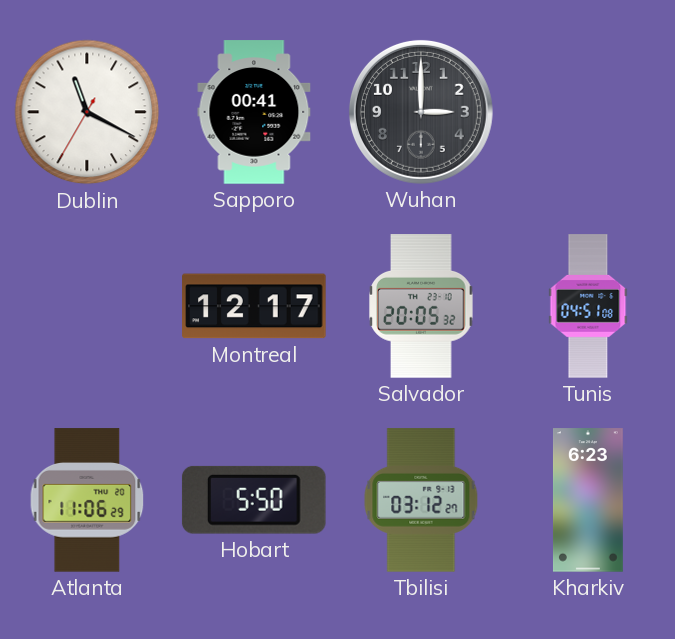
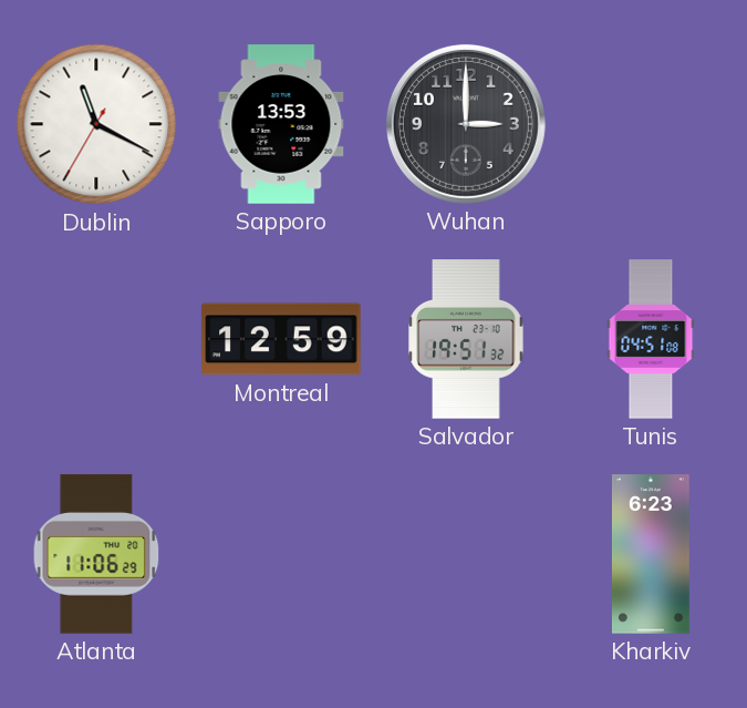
Sapporo: 00:41 -> 13:53
Montreal: 12:17 -> 12:59
Salvador: 20:05 -> 19:51
Hobart: 5:50 -> none
Tbilisi: 03:12 -> none
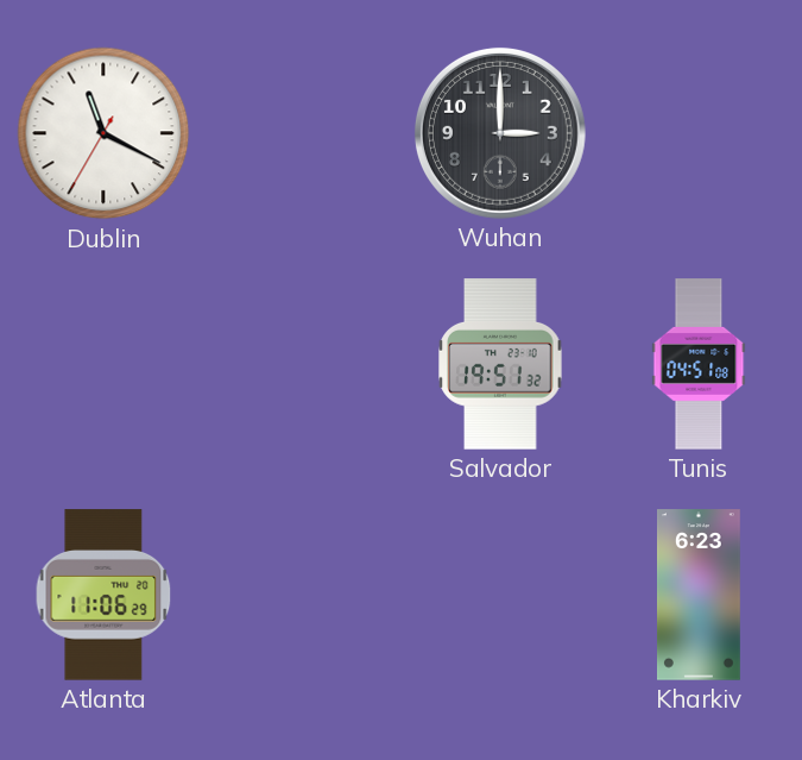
Sapporo: 13:53 -> none
Montreal: 12:59 -> none
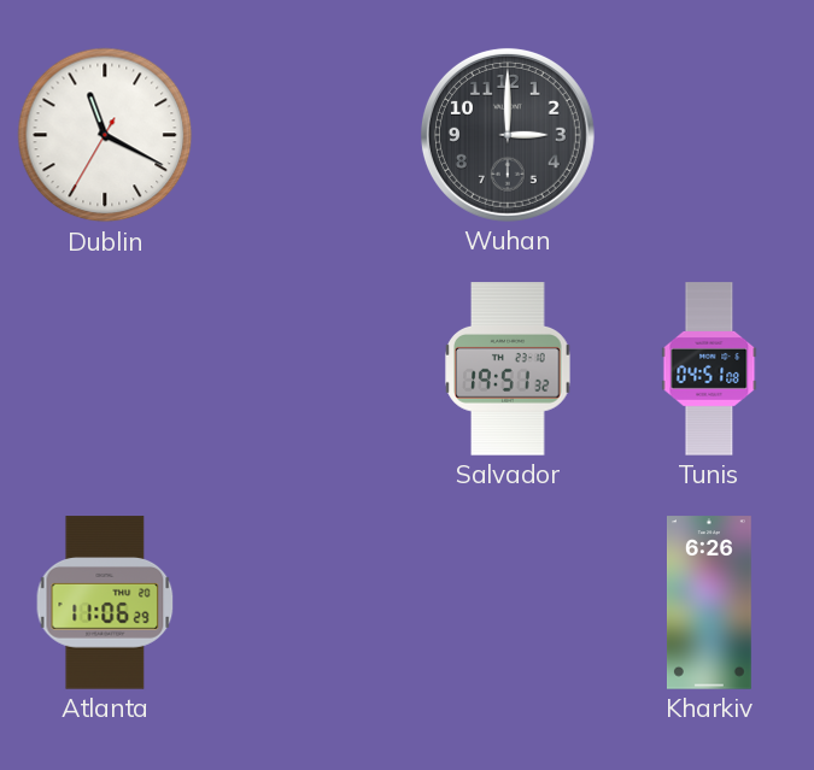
Kharkiv: 6:23 -> 6:26
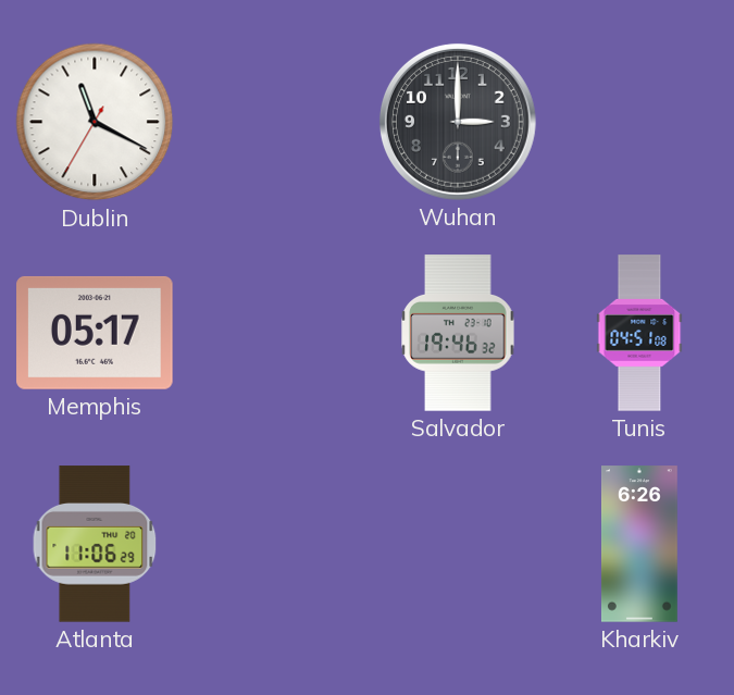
Memphis: none -> 05:17
Salvador: 19:51 -> 19:46
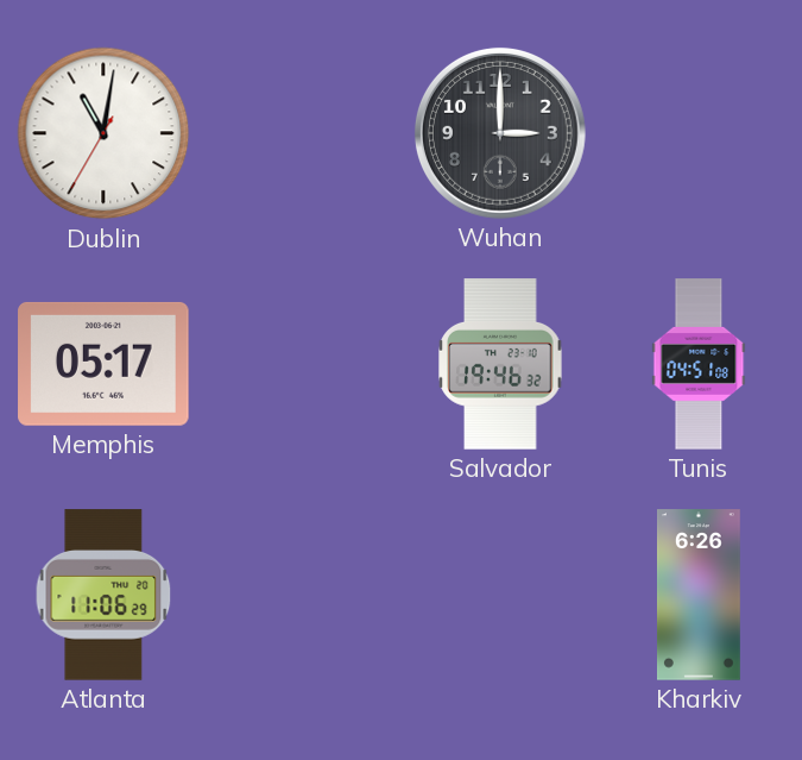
Dublin: 11:19 -> 11:01
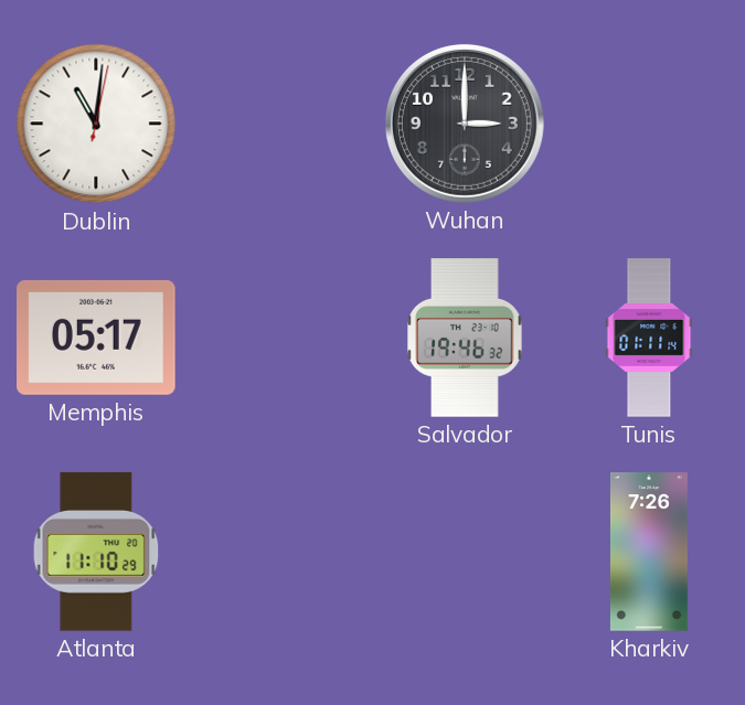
Dublin: 11:01:35 -> 11:01:02
Tunis: 04:51 -> 01:11
Atlanta: 11:06 -> 11:10
Kharkiv: 6:26 -> 7:26
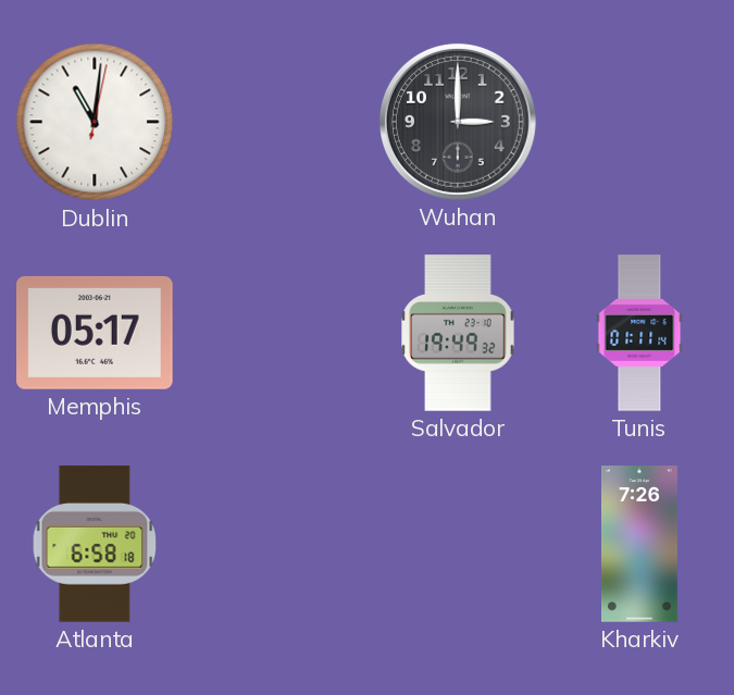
Salvador: 19:46 -> 19:49
Atlanta: 11:10 -> 6:58
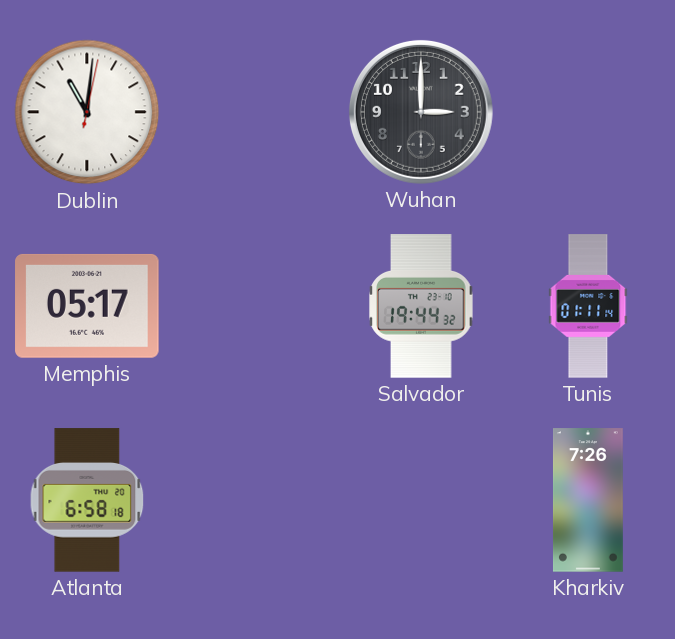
Salvador: 19:49 -> 19:44
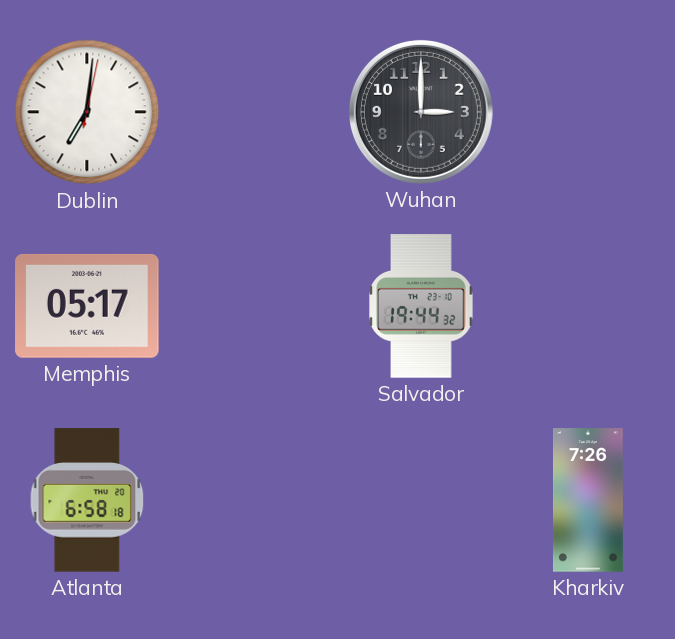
Dublin: 11:01 -> 7:01
Tunis: 01:11 -> none
